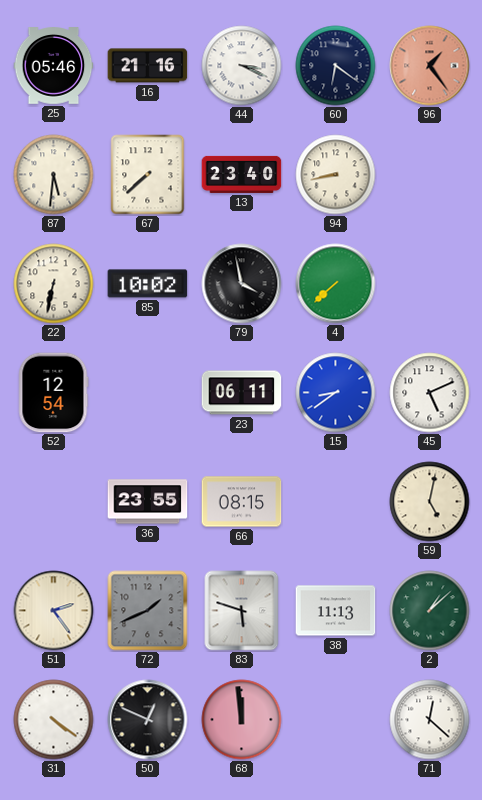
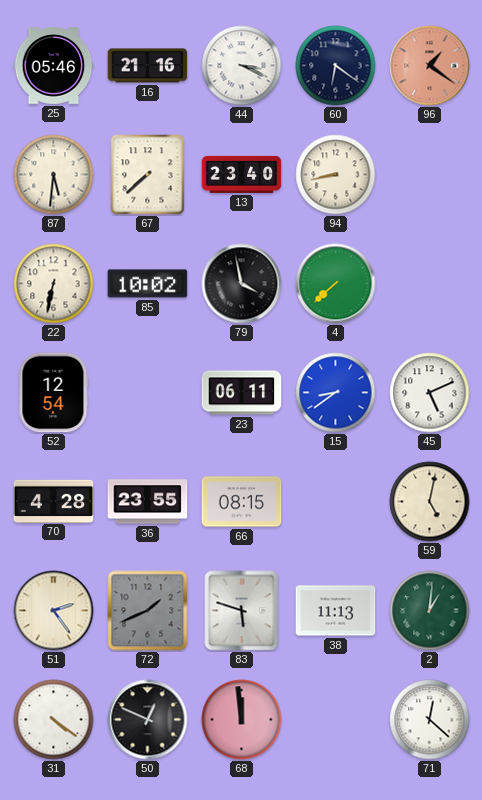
96: 1:24 -> 1:21
70: none -> 4:28
2: 1:08 -> 1:01
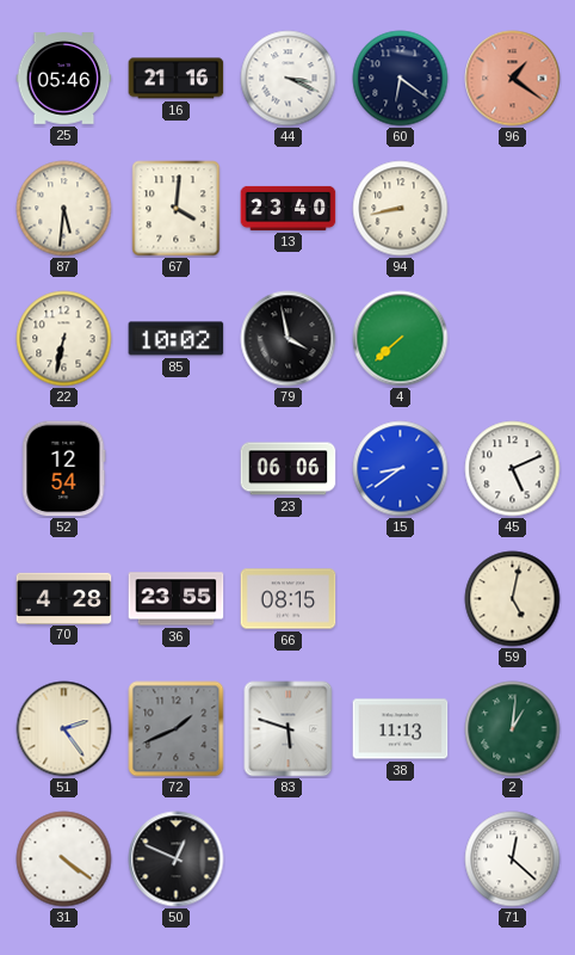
67: 7:38 -> 4:01
23: 06:11 -> 06:06
68: 11:59 -> none
